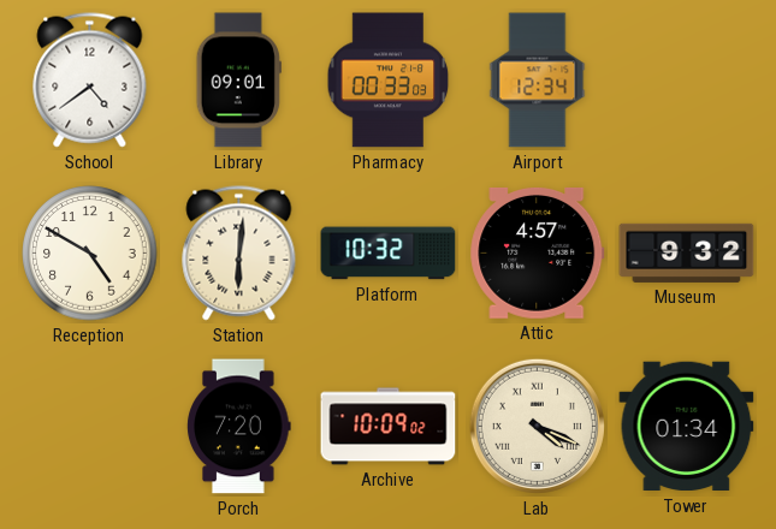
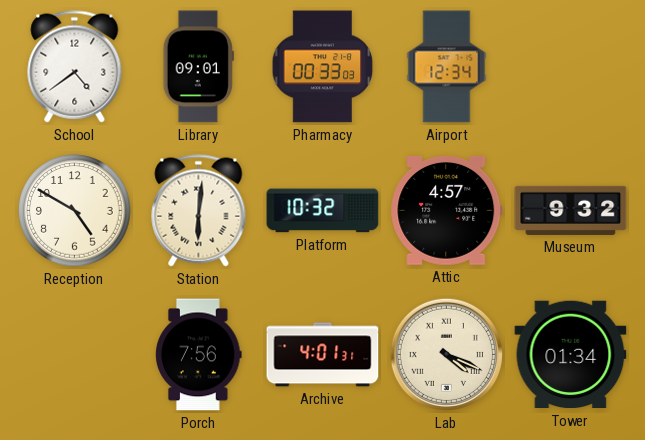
Porch: 7:20 -> 7:56
Archive: 10:09 -> 4:01
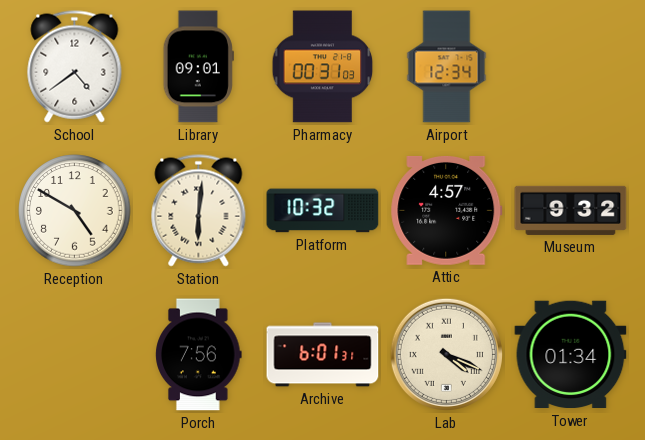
Pharmacy: 00:33 -> 00:31
Archive: 4:01 -> 6:01
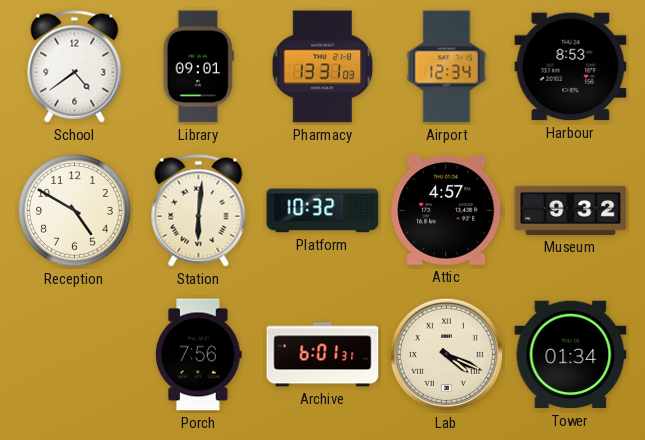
Pharmacy: 00:31 -> 13:31
Harbour: none -> 8:53
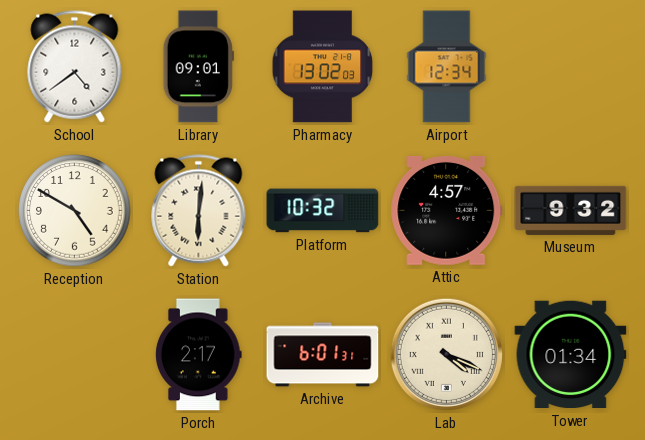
Pharmacy: 13:31 -> 13:02
Harbour: 8:53 -> none
Porch: 7:56 -> 2:17
